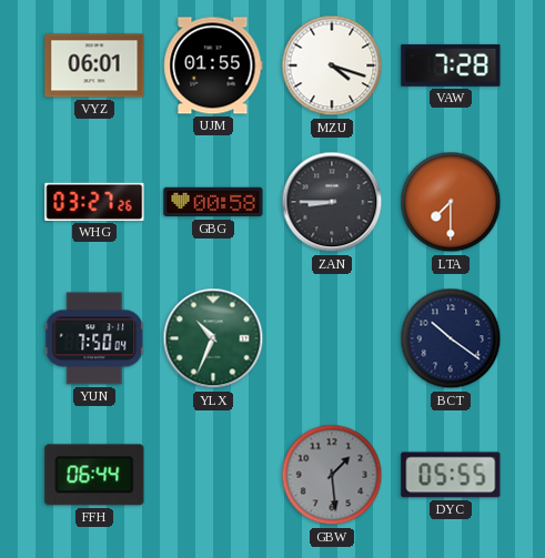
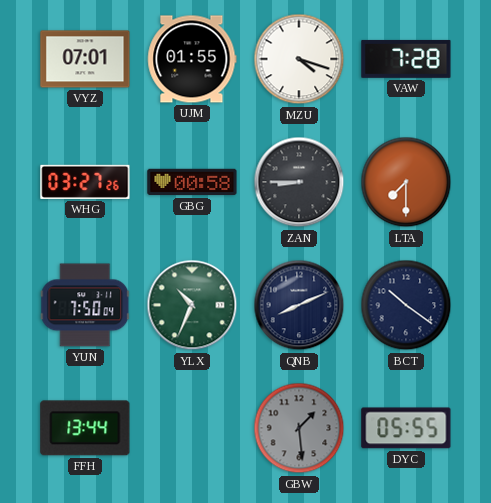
VYZ: 06:01 -> 07:01
QNB: none -> 8:11
FFH: 06:44 -> 13:44
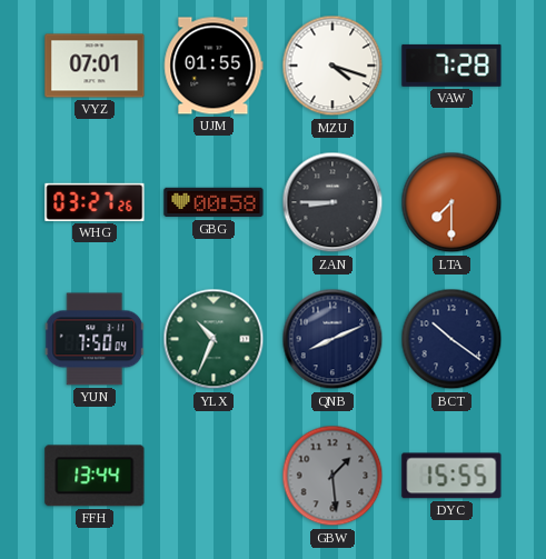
DYC: 05:55 -> 15:55
